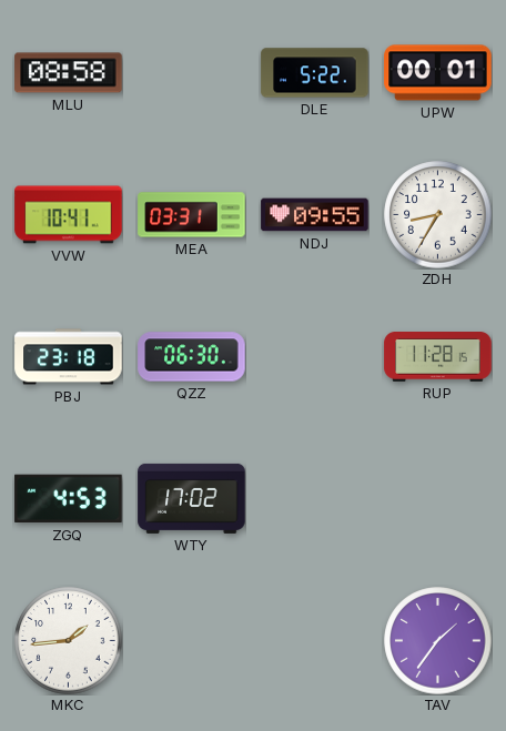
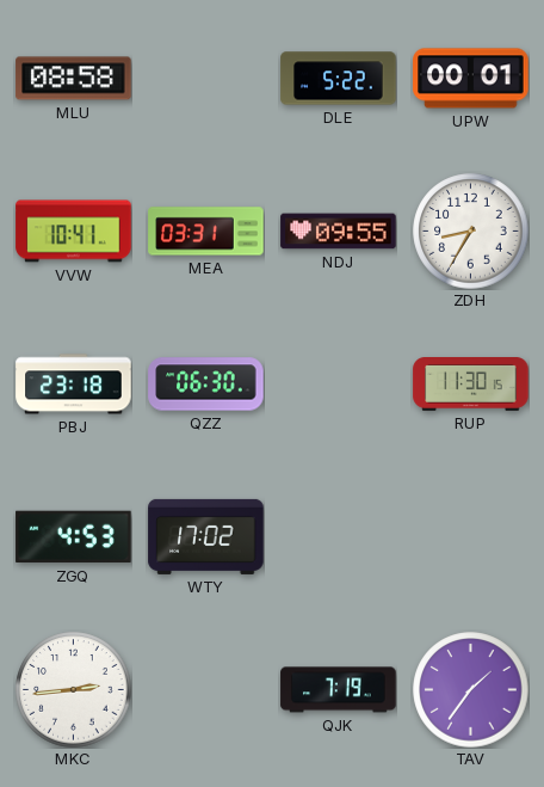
RUP: 11:28 -> 11:30
MKC: 1:44 -> 2:44
QJK: none -> 7:19
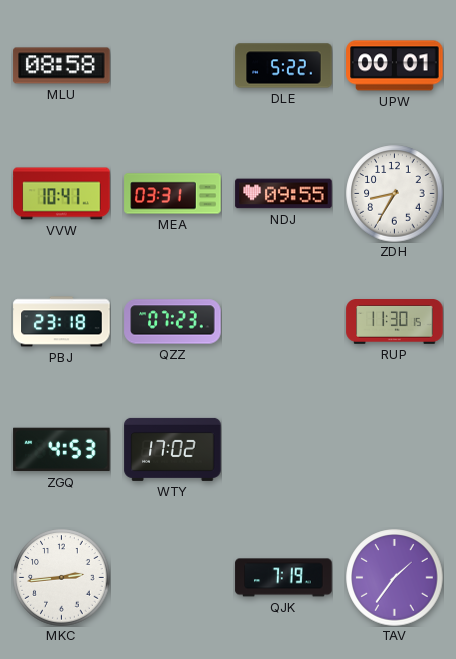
QZZ: 06:30 -> 07:23
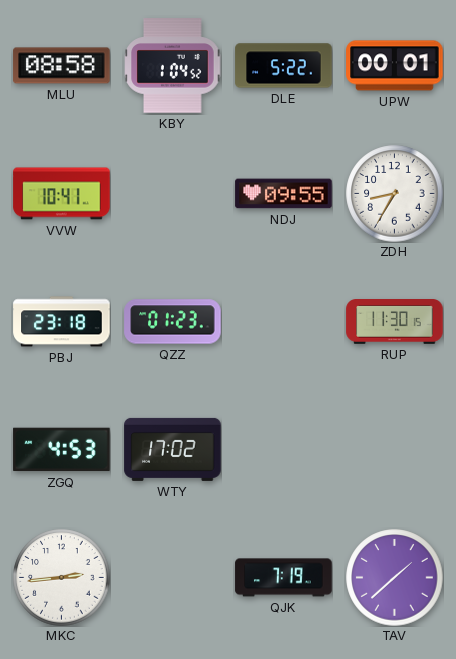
KBY: none -> 1:04
MEA: 03:31 -> none
QZZ: 07:23 -> 01:23
TAV: 1:36 -> 1:38
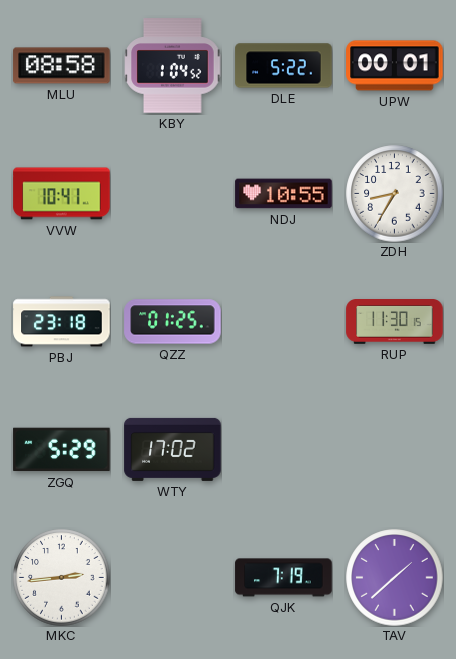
NDJ: 09:55 -> 10:55
QZZ: 01:23 -> 01:25
ZGQ: 4:53 -> 5:29
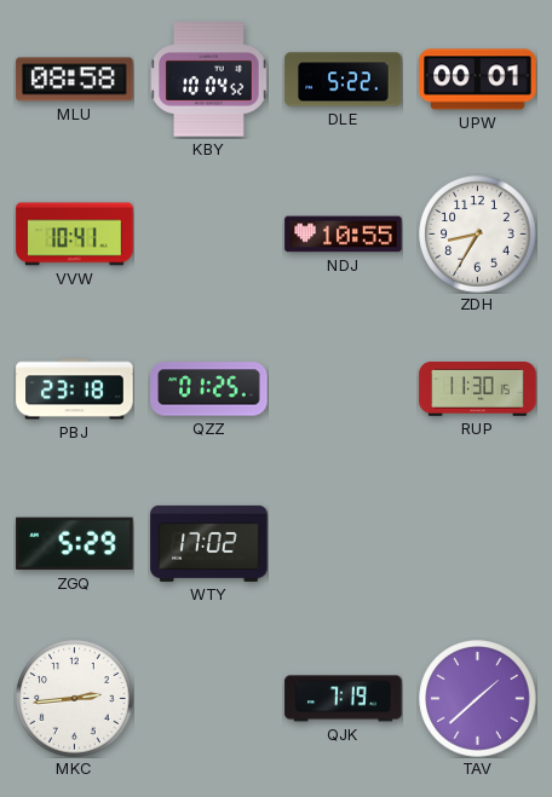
KBY: 1:04 -> 10:04
